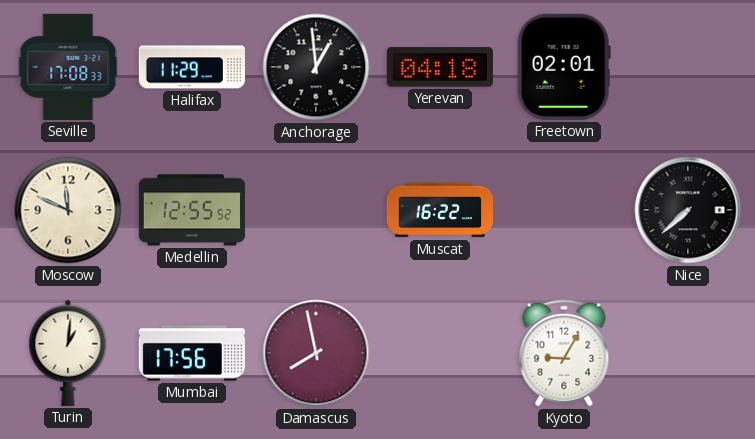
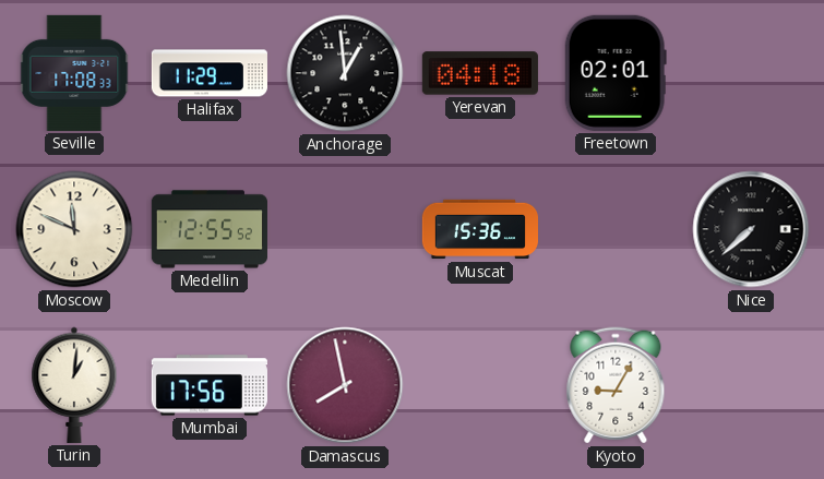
Muscat: 16:22 -> 15:36
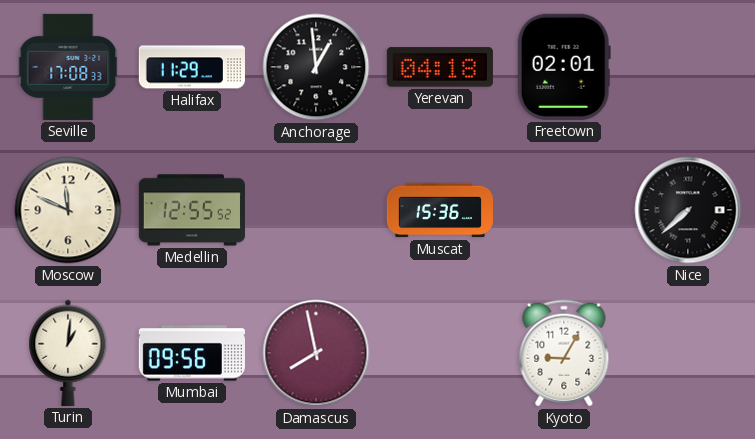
Mumbai: 17:56 -> 09:56
